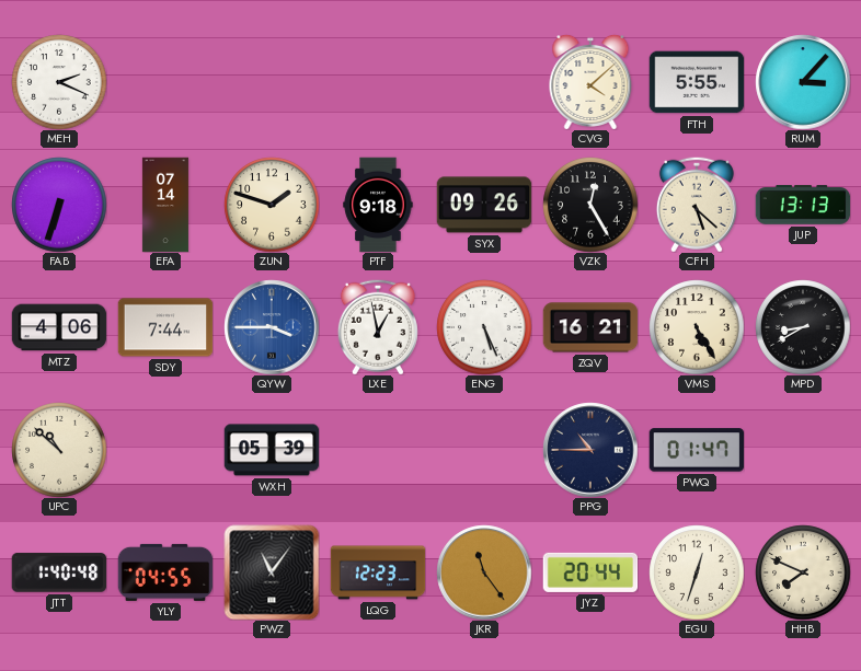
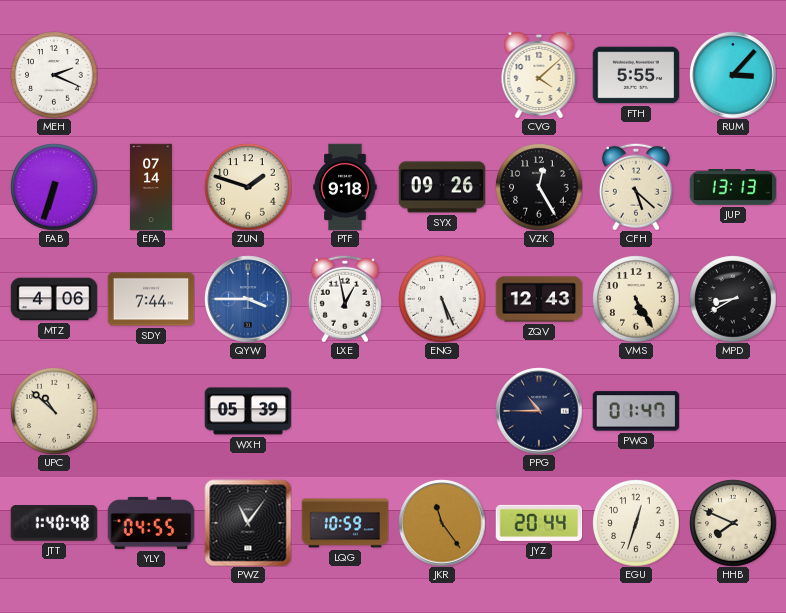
ZQV: 16:21 -> 12:43
LQG: 12:23 -> 10:59
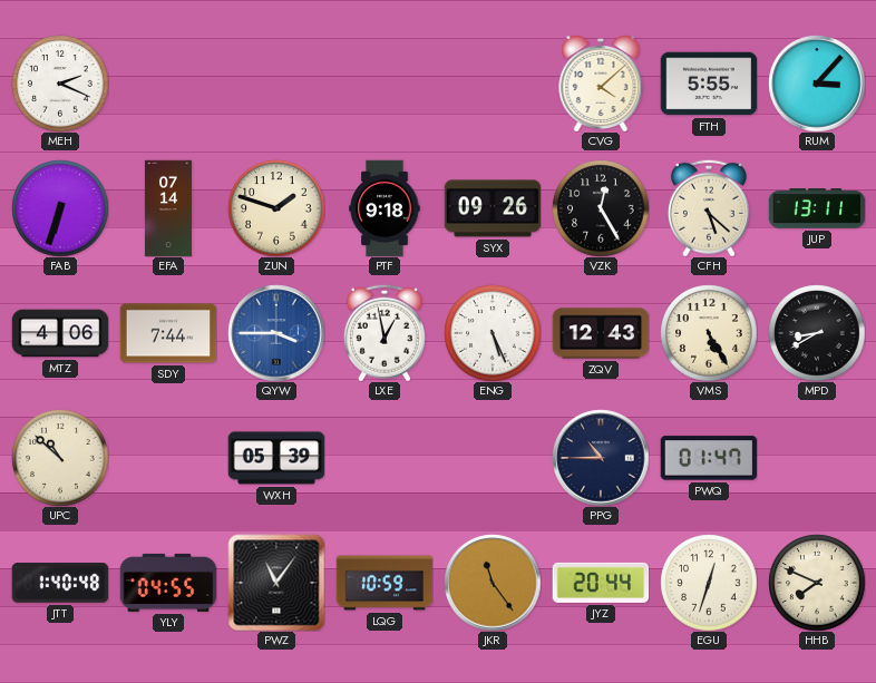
JUP: 13:13 -> 13:11
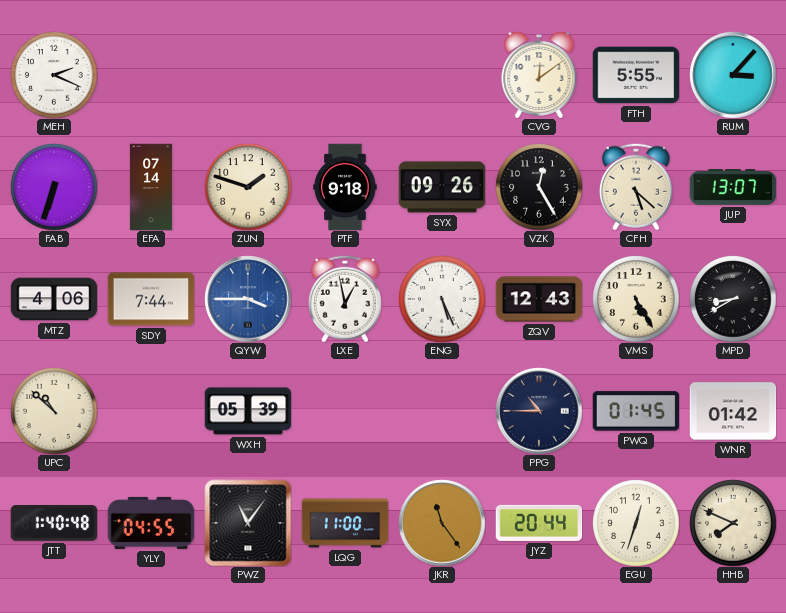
CVG: 4:08 -> 12:09
JUP: 13:11 -> 13:07
PWQ: 01:47 -> 01:45
WNR: none -> 01:42
LQG: 10:59 -> 11:00
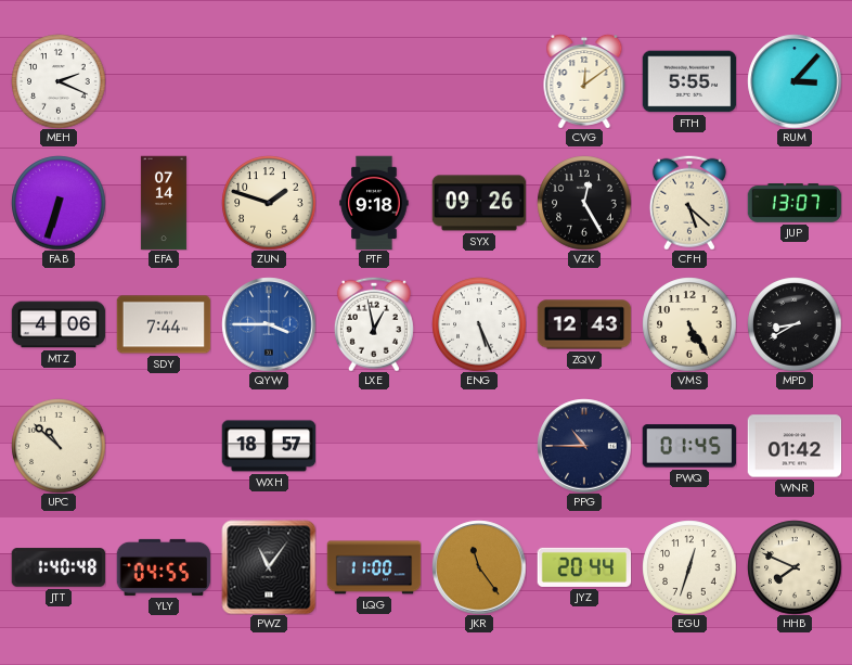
WXH: 05:39 -> 18:57
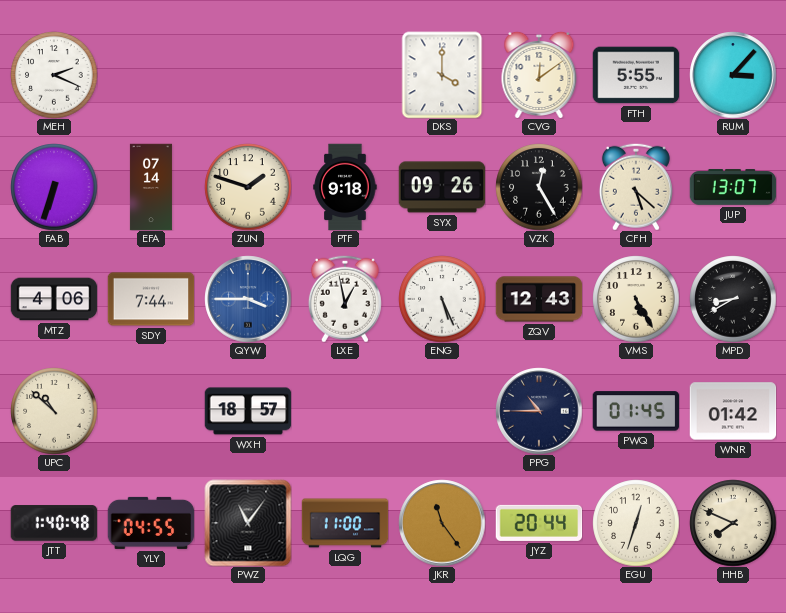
DKS: none -> 4:00
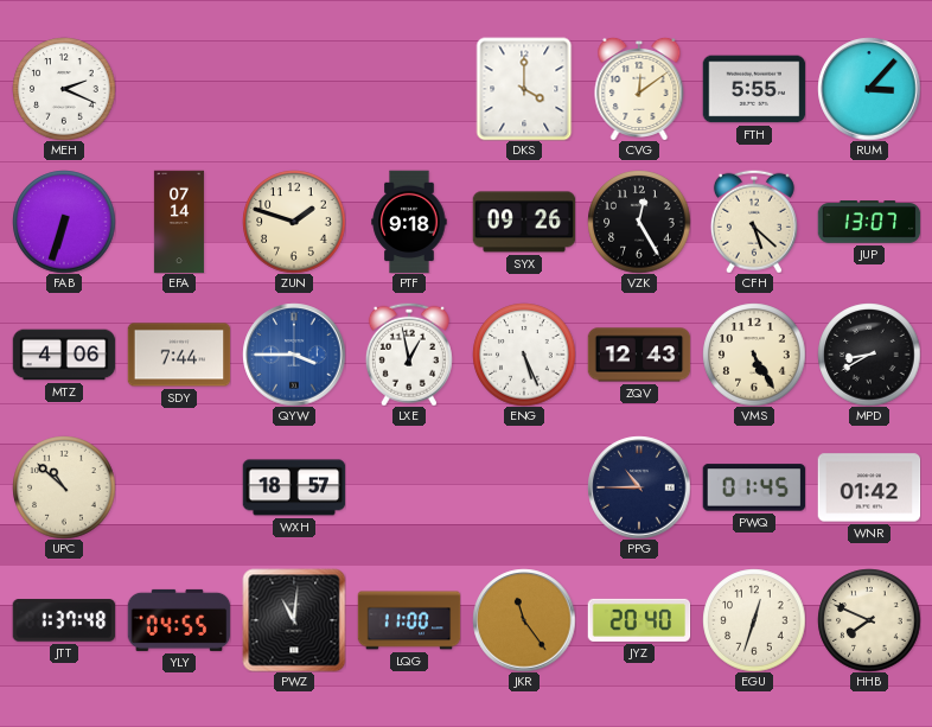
JTT: 1:40 -> 1:37
PWZ: 11:06 -> 11:01
JYZ: 20:44 -> 20:40
